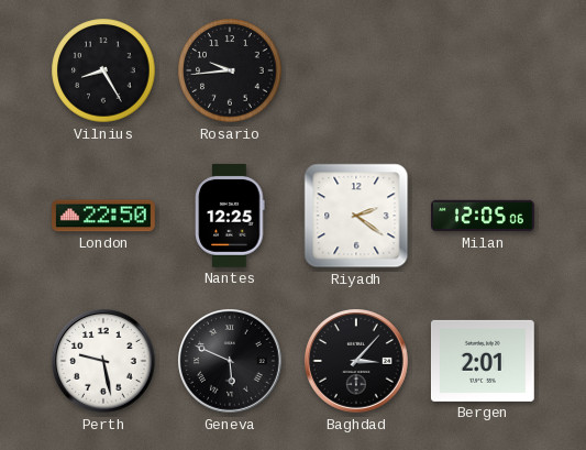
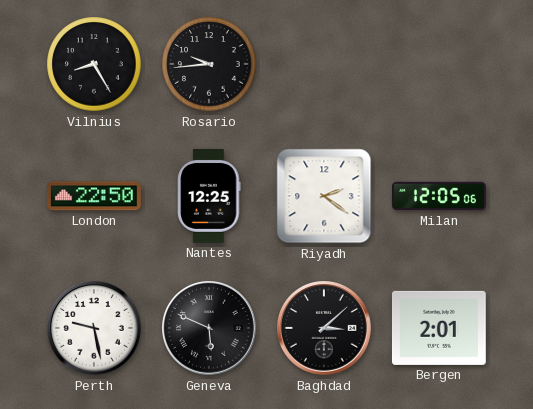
Baghdad: 3:07 -> 3:08
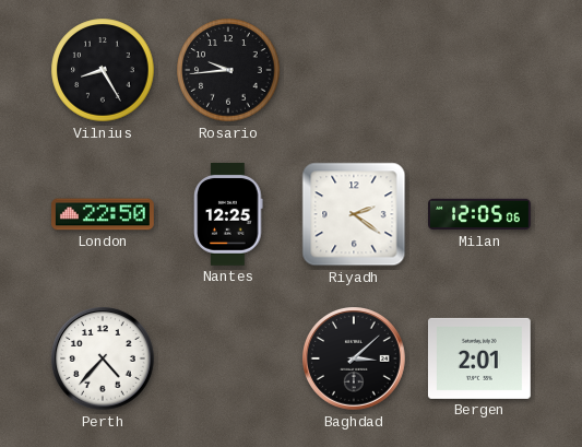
Perth: 9:28 -> 4:37
Geneva: 5:49 -> none
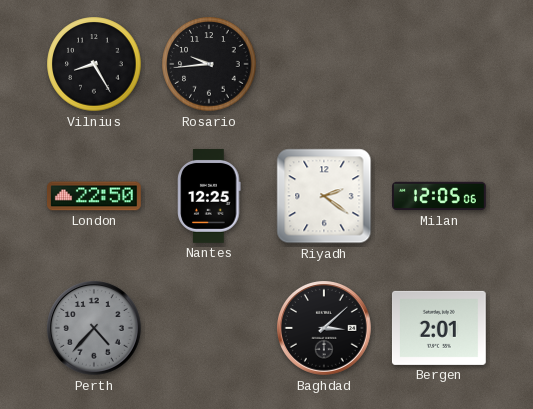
Perth dial: white -> grey
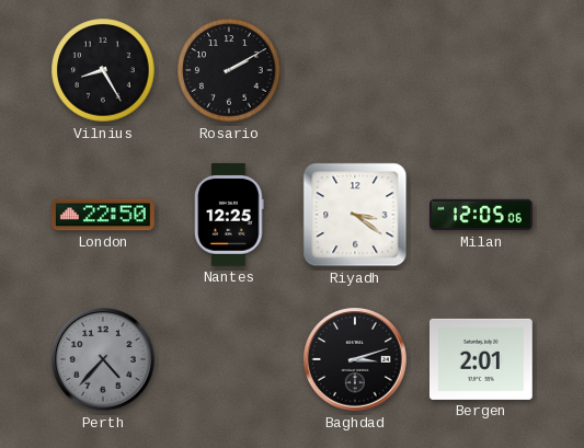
Rosario: 9:44 -> 2:10
Riyadh: 2:21 -> 3:21
Baghdad: 3:08 -> 3:12
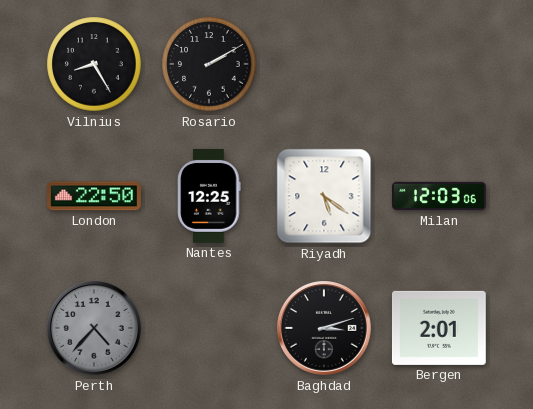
Riyadh: 3:21 -> 5:21
Milan: 12:05 -> 12:03
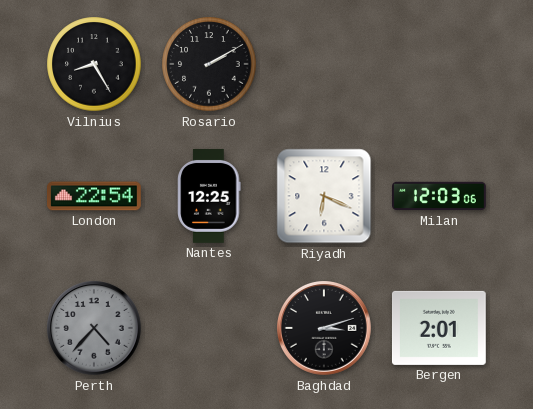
London: 22:50 -> 22:54
Riyadh: 5:21 -> 6:19
